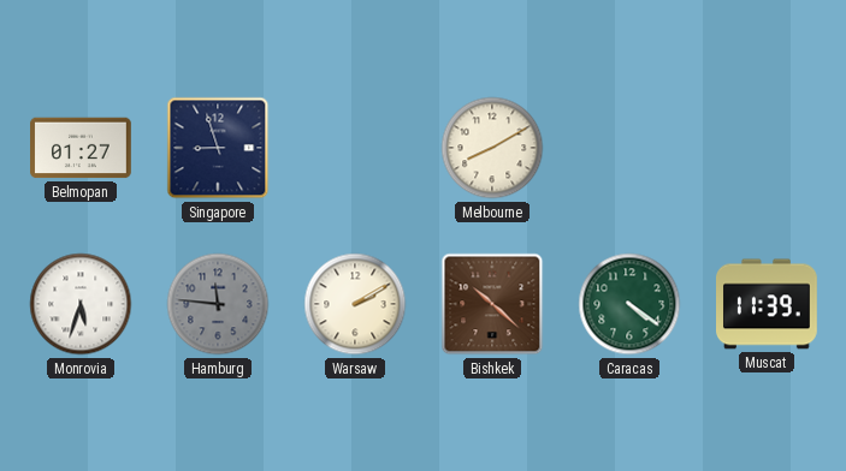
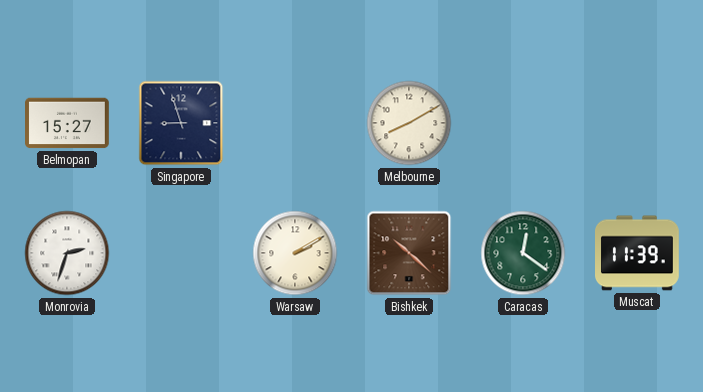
Belmopan: 01:27 -> 15:27
Monrovia: 5:33 -> 2:33
Hamburg: 11:46 -> none
Caracas: 4:21 -> 12:21
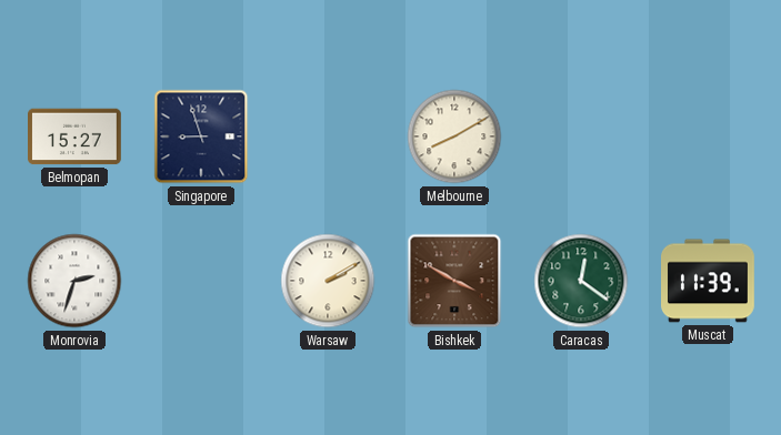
Bishkek: 10:22 -> 3:50
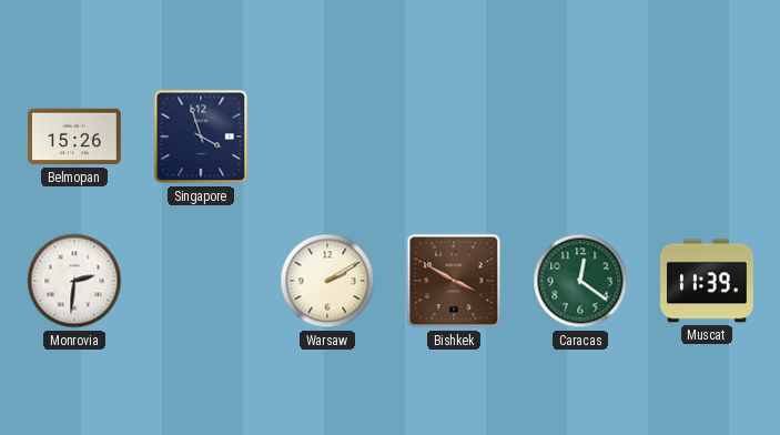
Belmopan: 15:27 -> 15:26
Singapore: 8:57 -> 3:57
Melbourne: 8:10 -> none
Monrovia: 2:33 -> 2:31
